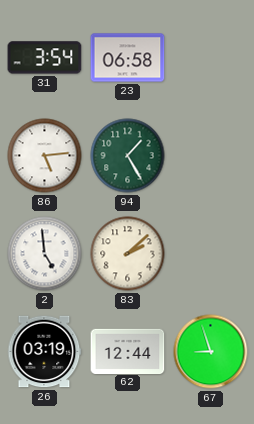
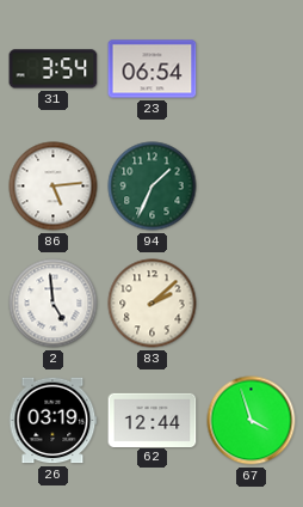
23: 06:58 -> 06:54
94: 1:25 -> 1:34
67: 8:57 -> 3:57
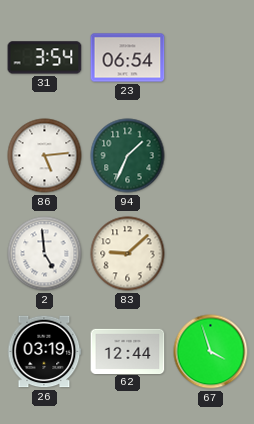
83: 2:08 -> 9:08
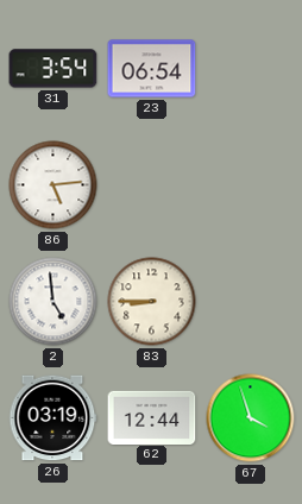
94: 1:34 -> none
83: 9:08 -> 8:45
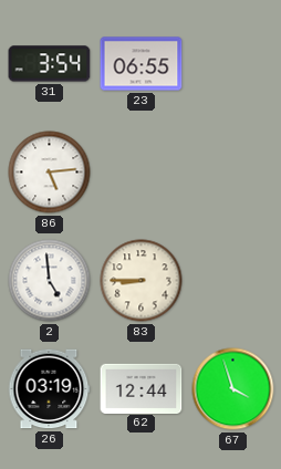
23: 06:54 -> 06:55
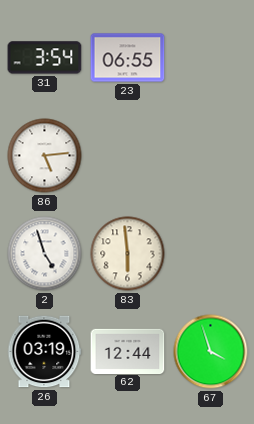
2: 4:59 -> 4:57
83: 8:45 -> 5:59
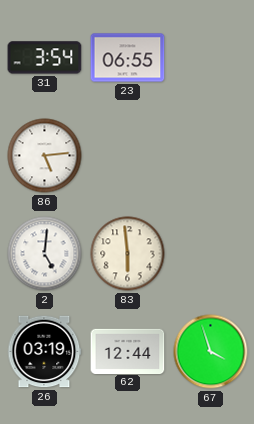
2: 4:57 -> 5:01
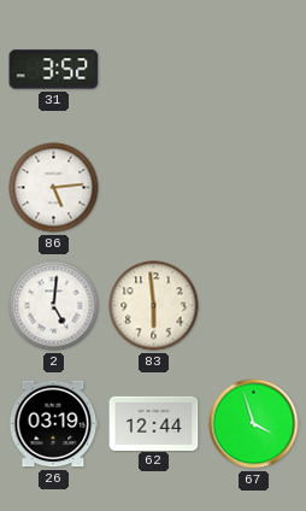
31: 3:54 -> 3:52
23: 06:55 -> none
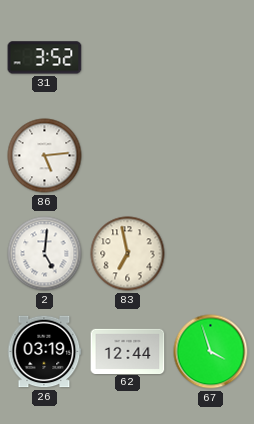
83: 5:59 -> 6:58
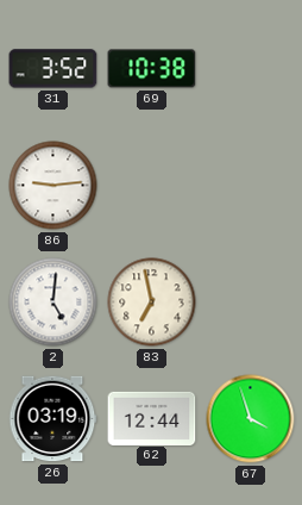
69: none -> 10:38
86: 5:14 -> 9:14
